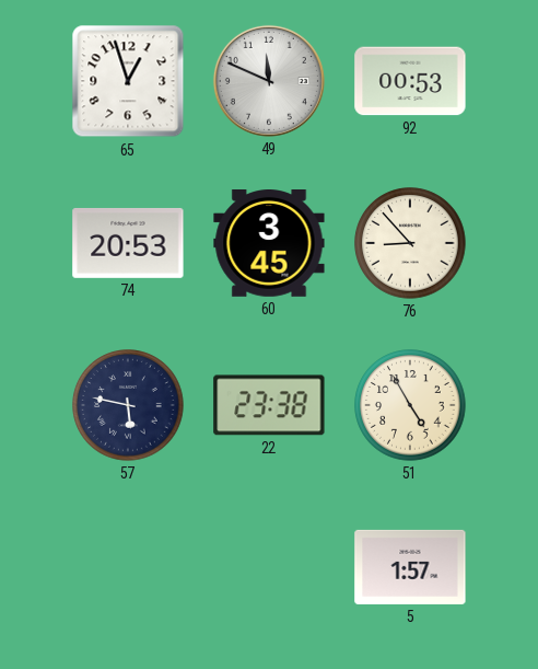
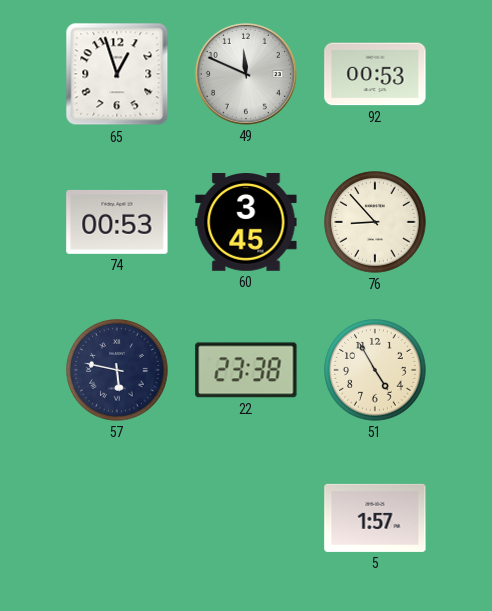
74: 20:53 -> 00:53
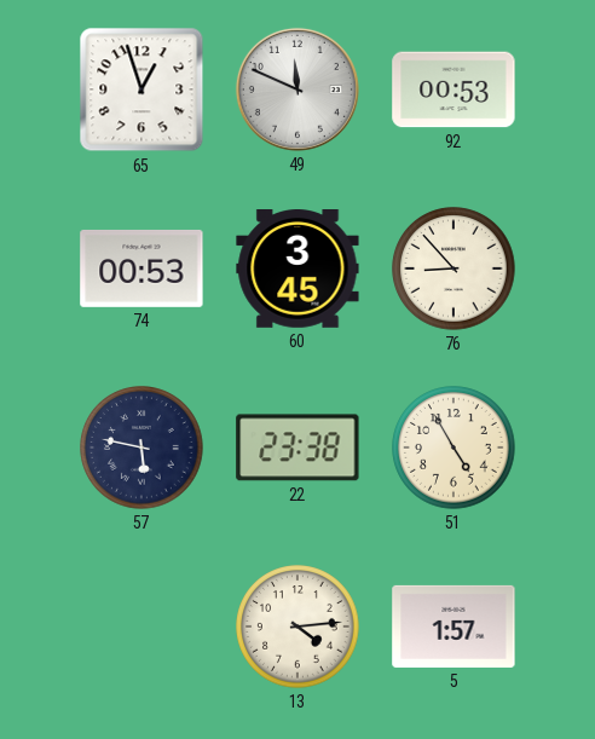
13: none -> 4:14
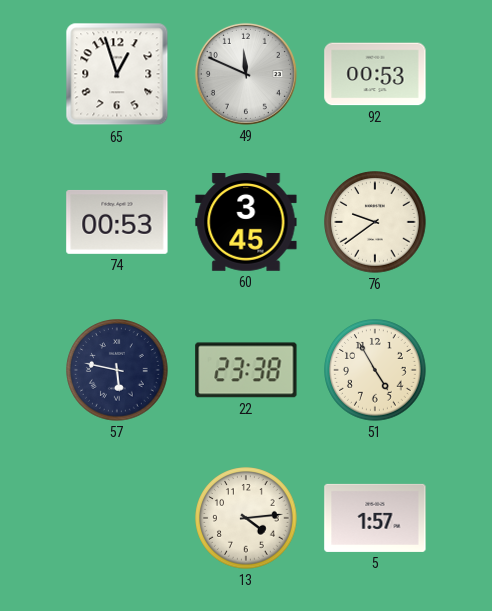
76: 8:53 -> 9:39
